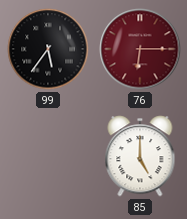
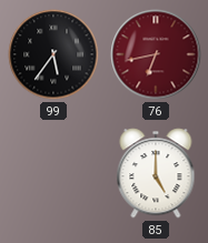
76: 6:15 -> 6:43
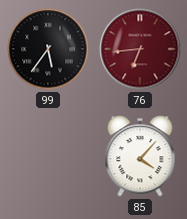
76: 6:43 -> 6:44
85: 5:00 -> 4:07
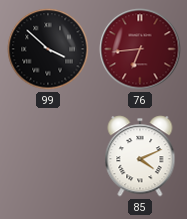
99: 5:36 -> 3:52
85: 4:07 -> 4:11
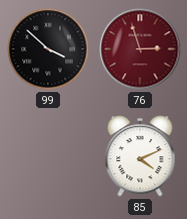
76: 6:44 -> 2:57
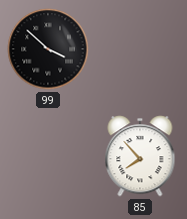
76: 2:57 -> none
85: 4:11 -> 7:53
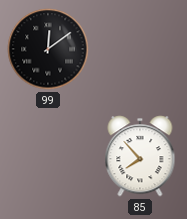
99: 3:52 -> 12:09
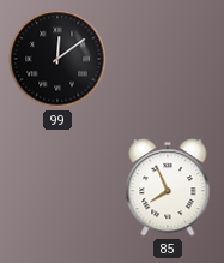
85: 7:53 -> 7:56
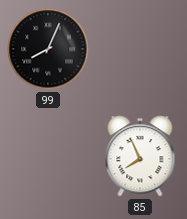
99: 12:09 -> 8:04
